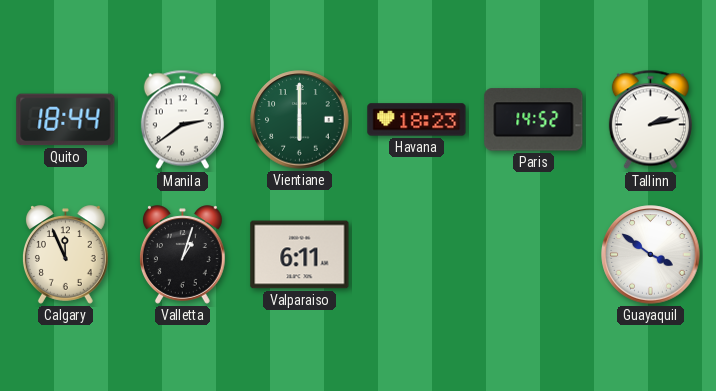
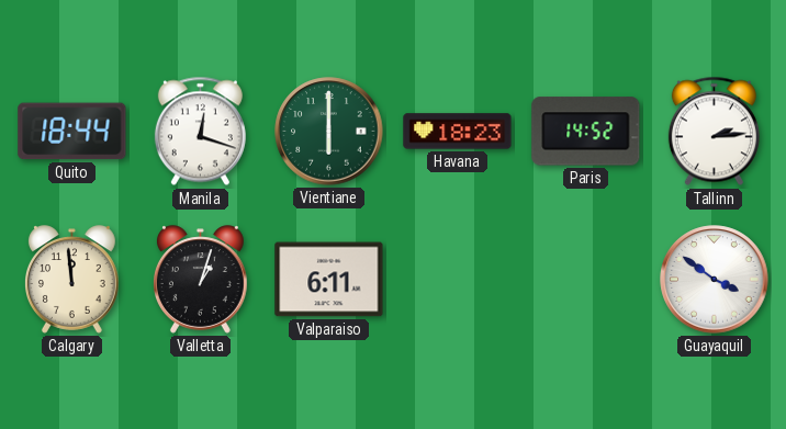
Manila: 2:39 -> 12:18
Tallinn: 2:13 -> 2:14
Calgary: 11:56 -> 11:59
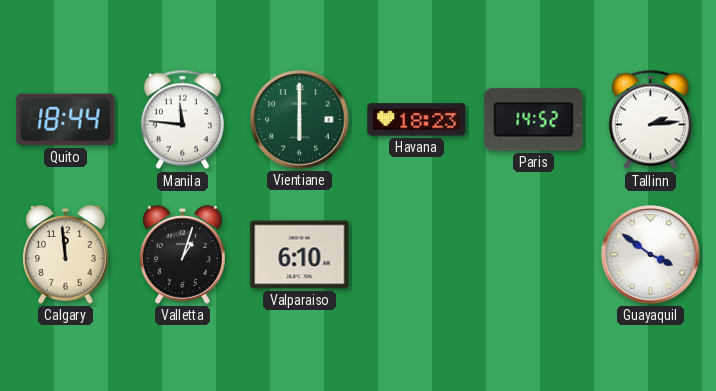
Manila: 12:18 -> 11:46
Valparaiso: 6:11 -> 6:10
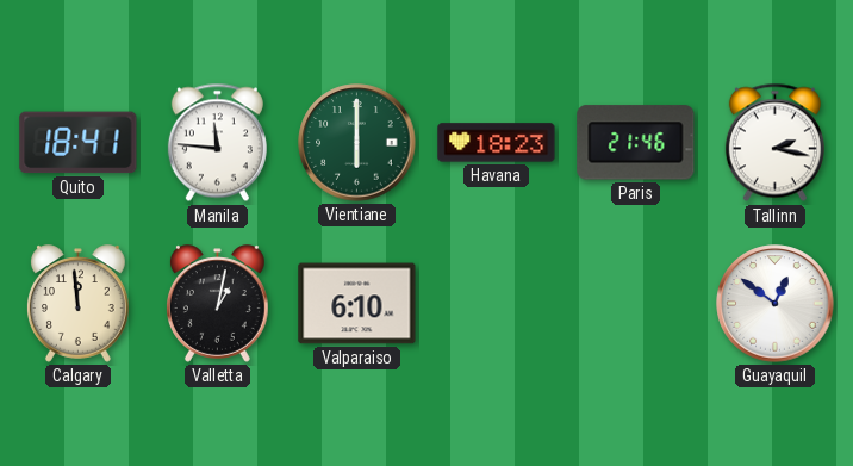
Quito: 18:44 -> 18:41
Paris: 14:52 -> 21:46
Tallinn: 2:14 -> 2:17
Valletta: 1:03 -> 1:02
Guayaquil: 3:51 -> 12:51
